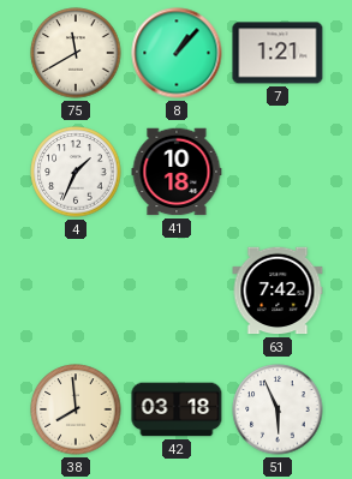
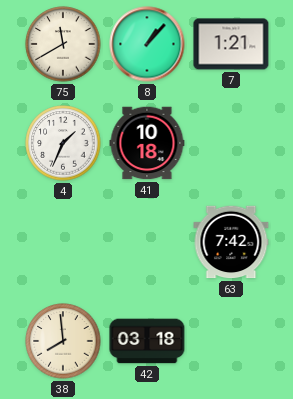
51: 5:56 -> none
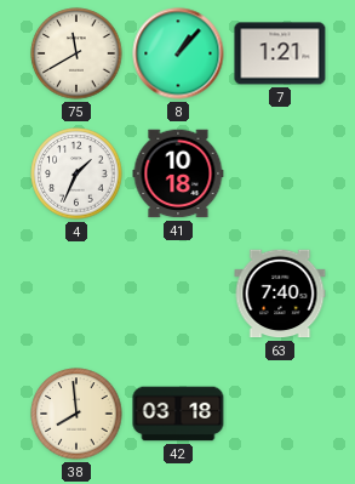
63: 7:42 -> 7:40
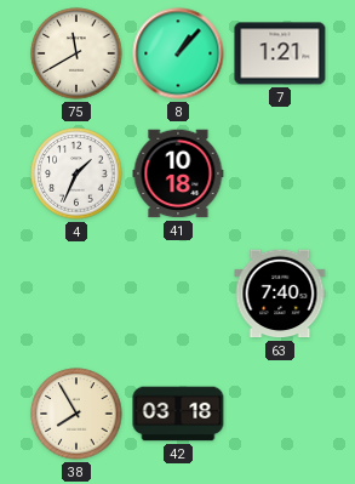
38: 7:59 -> 7:55
